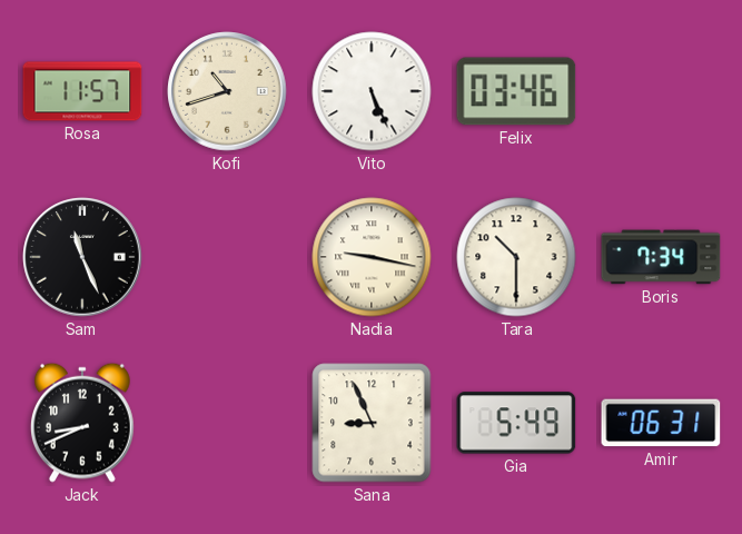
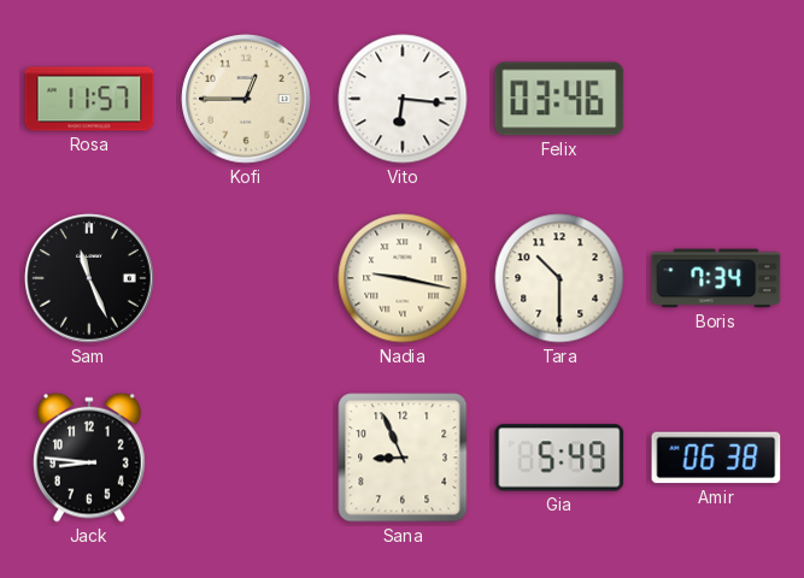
Kofi: 10:42 -> 12:45
Vito: 5:26 -> 6:16
Jack: 8:41 -> 8:46
Amir: 06:31 -> 06:38
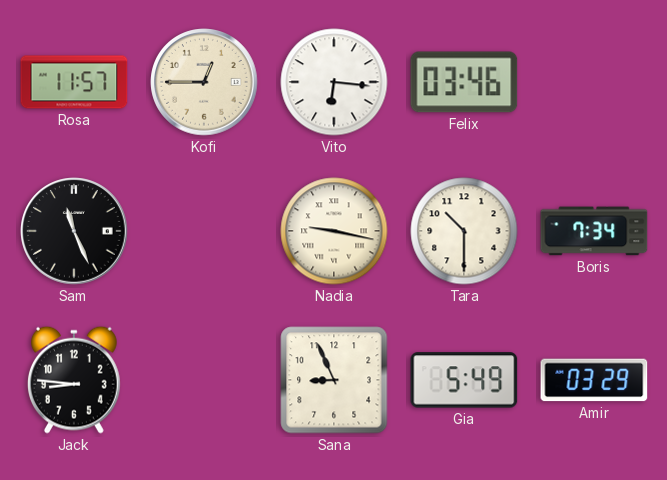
Amir: 06:38 -> 03:29
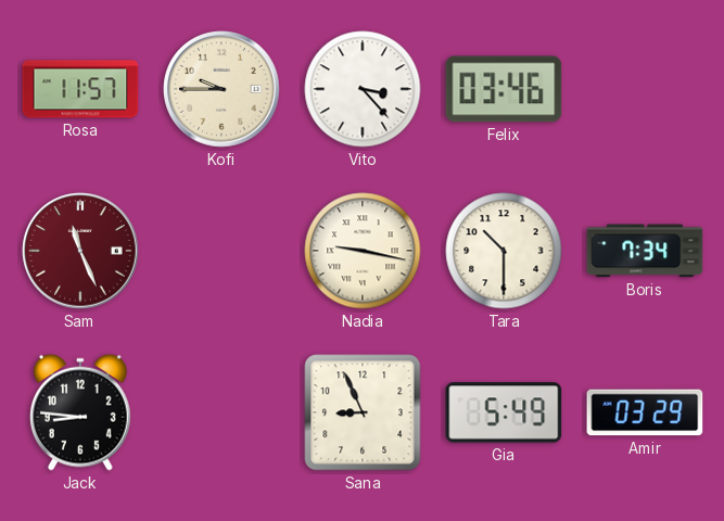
Kofi: 12:45 -> 9:45
Vito: 6:16 -> 3:23
Sam dial: black -> burgundy
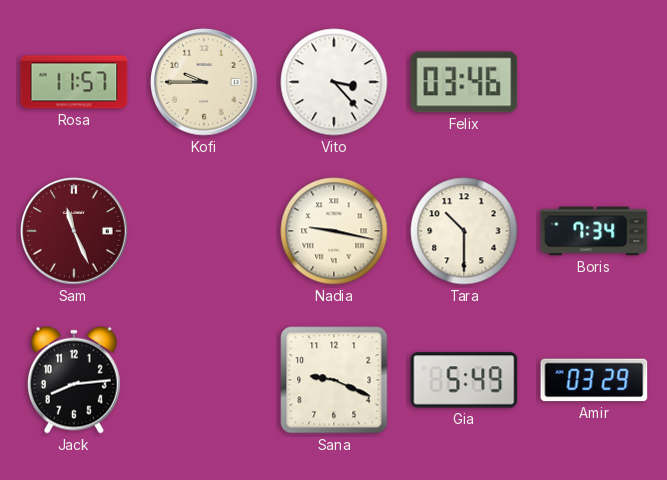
Jack: 8:46 -> 8:14
Sana: 8:56 -> 9:19
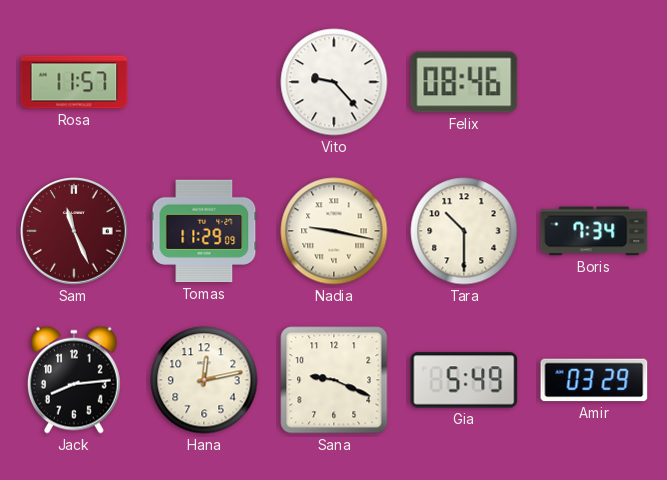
Kofi: 9:45 -> none
Vito: 3:23 -> 9:23
Felix: 03:46 -> 08:46
Tomas: none -> 11:29
Hana: none -> 12:13
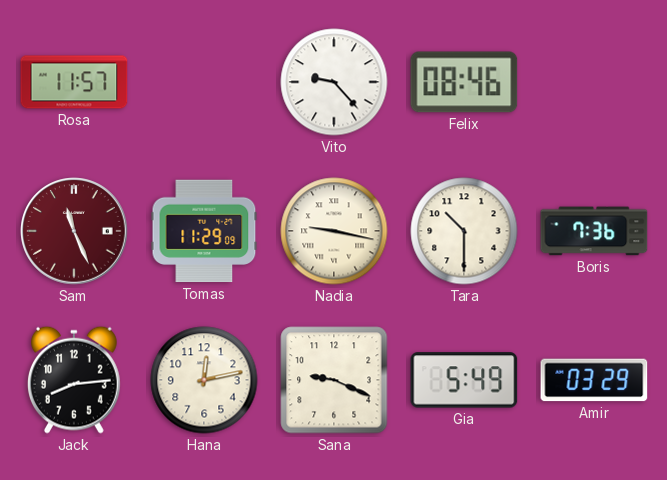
Boris: 7:34 -> 7:36
